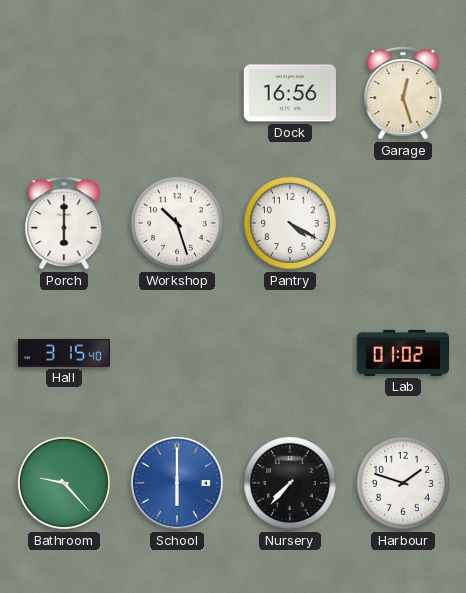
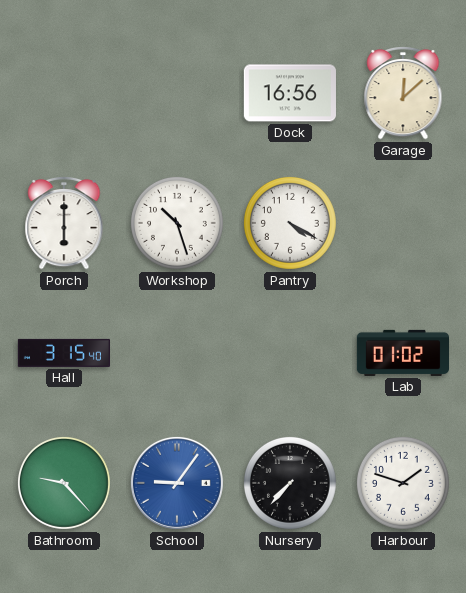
Garage: 12:27 -> 12:08
School: 6:00 -> 9:06
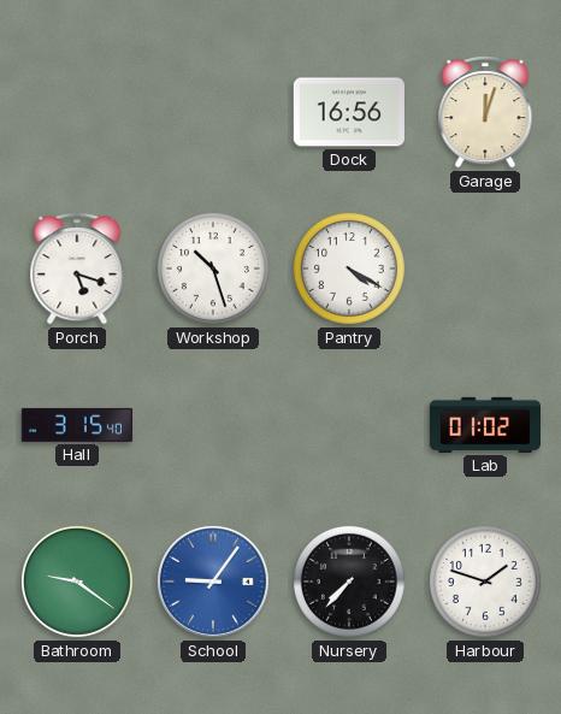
Garage: 12:08 -> 12:03
Porch: 6:00 -> 5:18
Bathroom: 9:23 -> 9:21
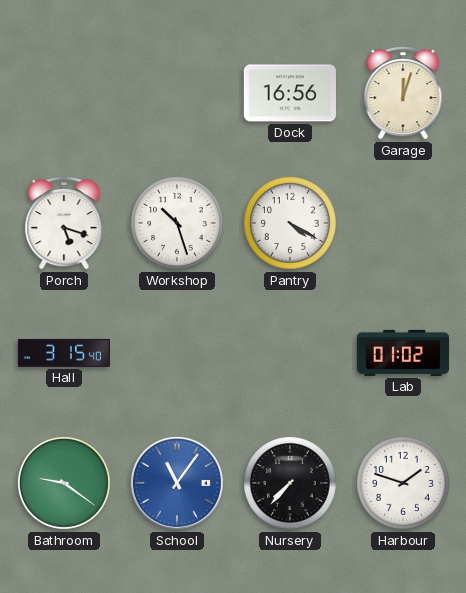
School: 9:06 -> 11:06
